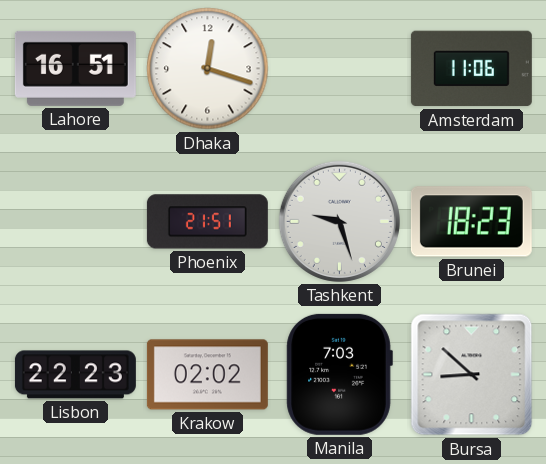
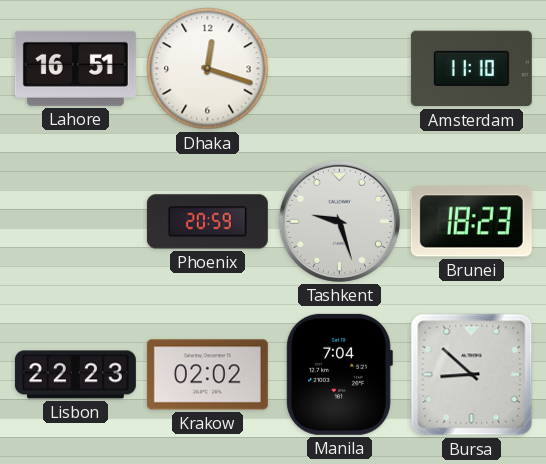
Amsterdam: 11:06 -> 11:10
Phoenix: 21:51 -> 20:59
Manila: 7:03 -> 7:04
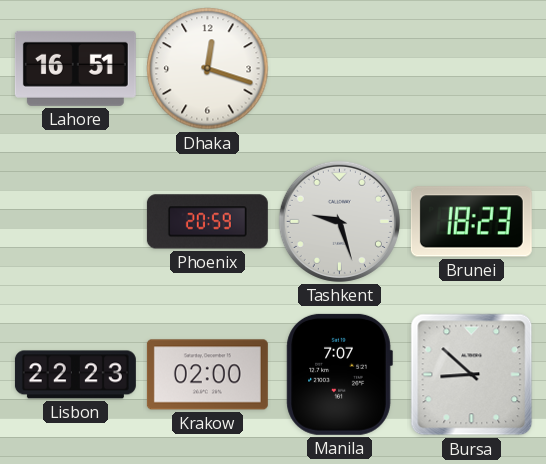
Amsterdam: 11:10 -> none
Krakow: 02:02 -> 02:00
Manila: 7:04 -> 7:07
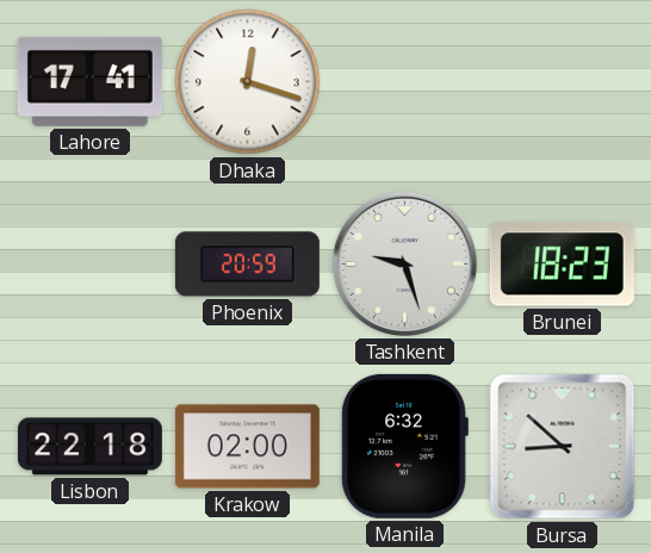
Lahore: 16:51 -> 17:41
Lisbon: 22:23 -> 22:18
Manila: 7:07 -> 6:32
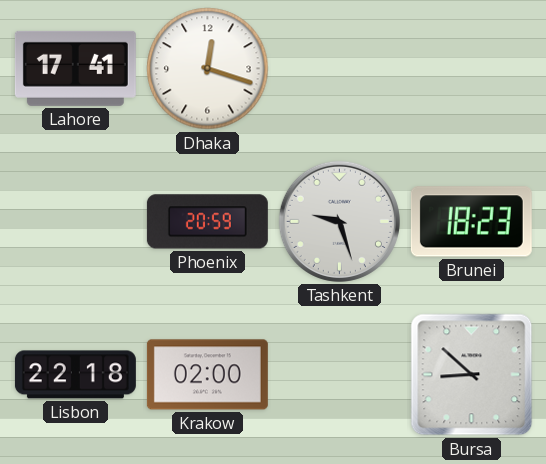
Manila: 6:32 -> none
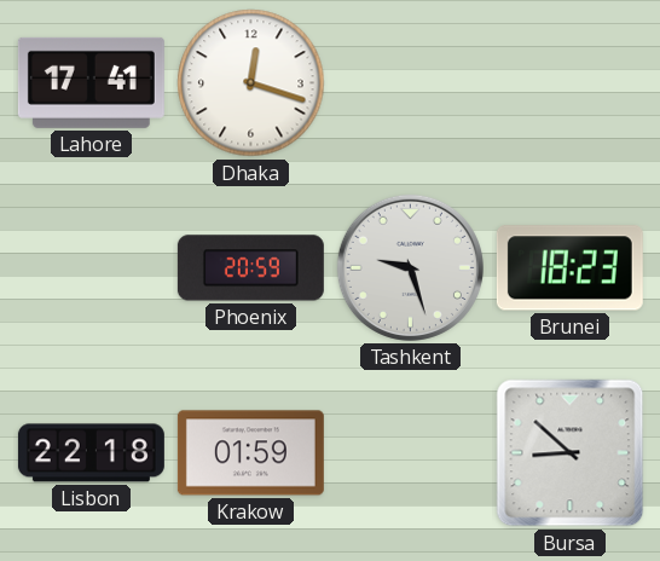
Krakow: 02:00 -> 01:59
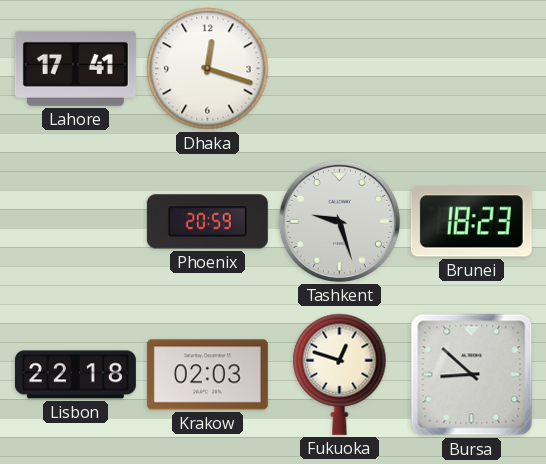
Krakow: 01:59 -> 02:03
Fukuoka: none -> 12:48
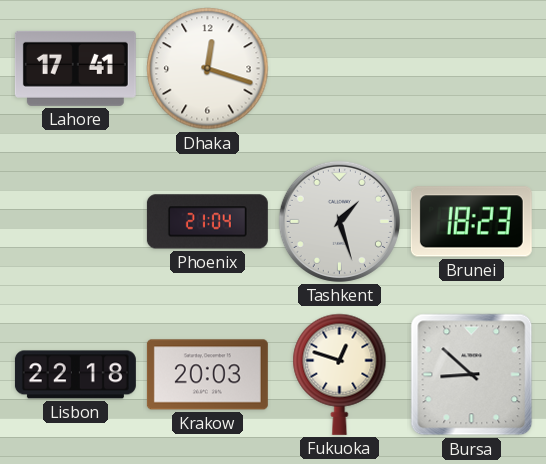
Phoenix: 20:59 -> 21:04
Tashkent: 9:27 -> 1:27
Krakow: 02:03 -> 20:03
